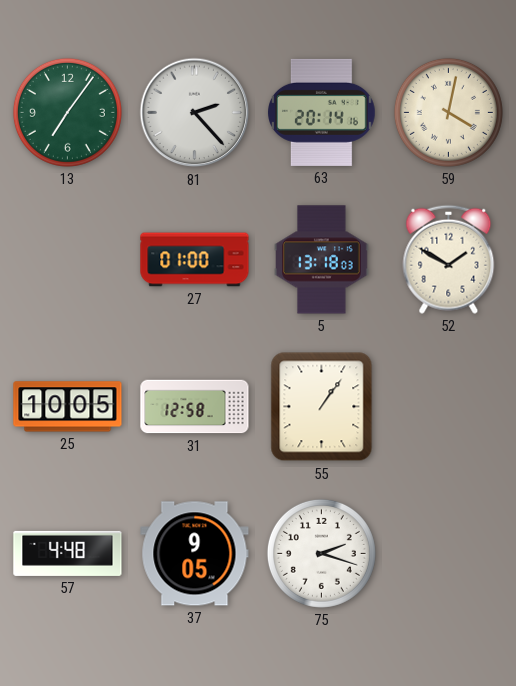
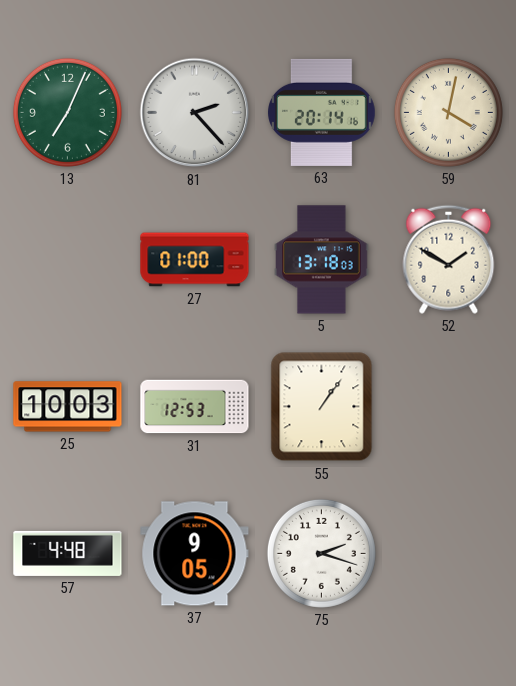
13: 7:06 -> 7:04
25: 10:05 -> 10:03
31: 12:58 -> 12:53
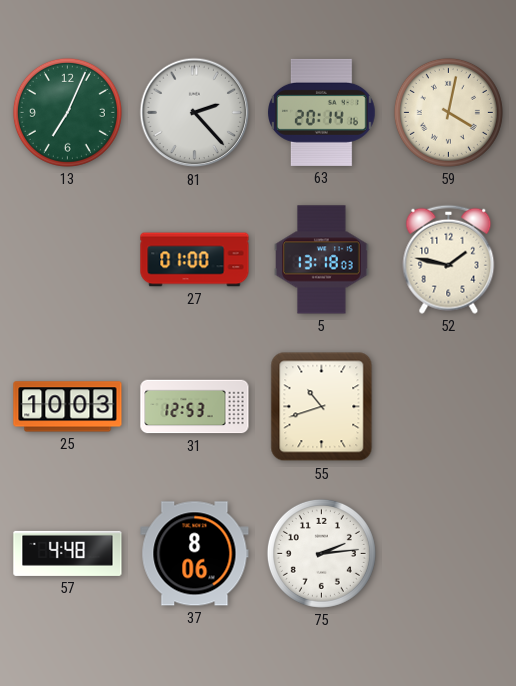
52: 1:50 -> 1:47
55: 1:06 -> 10:42
37: 9:05 -> 8:06
75: 2:18 -> 2:14
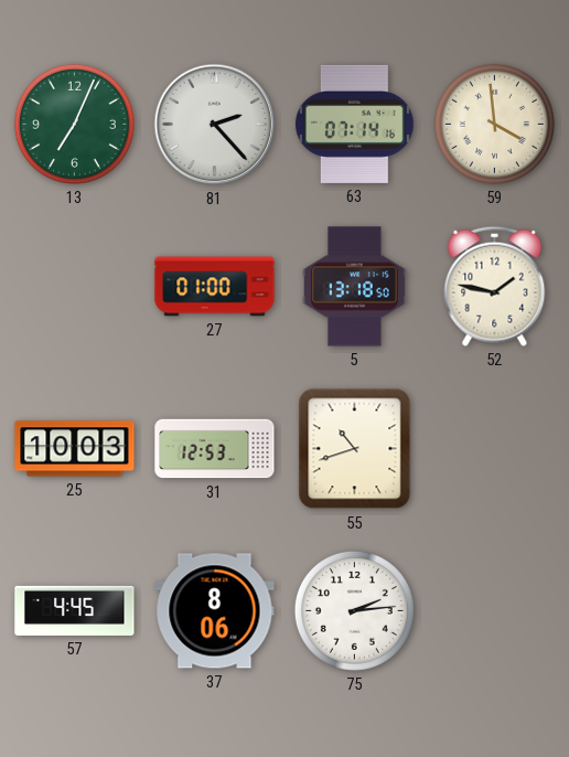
63: 20:14 -> 07:14
59: 4:02 -> 3:59
5: 13:18:03 -> 13:18:50
57: 4:48 -> 4:45
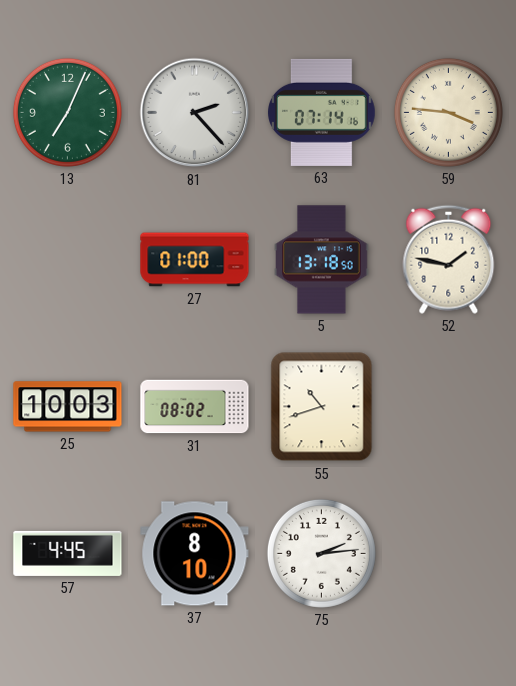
59: 3:59 -> 3:46
31: 12:53 -> 08:02
37: 8:06 -> 8:10
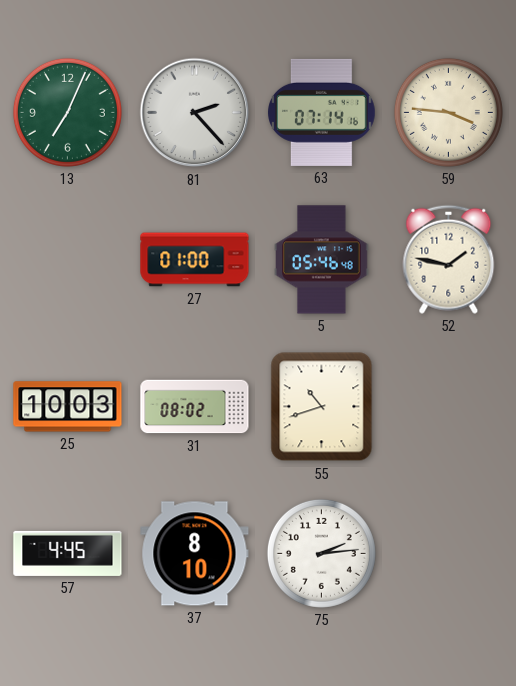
5: 13:18 -> 05:46
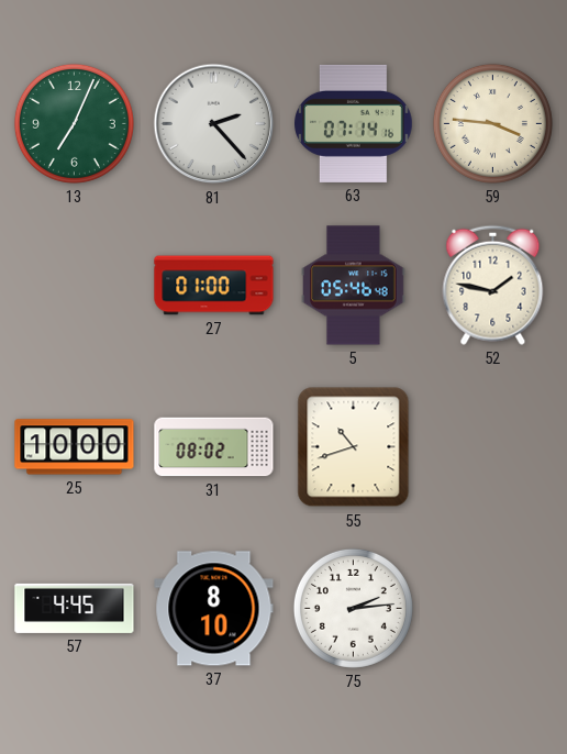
25: 10:03 -> 10:00
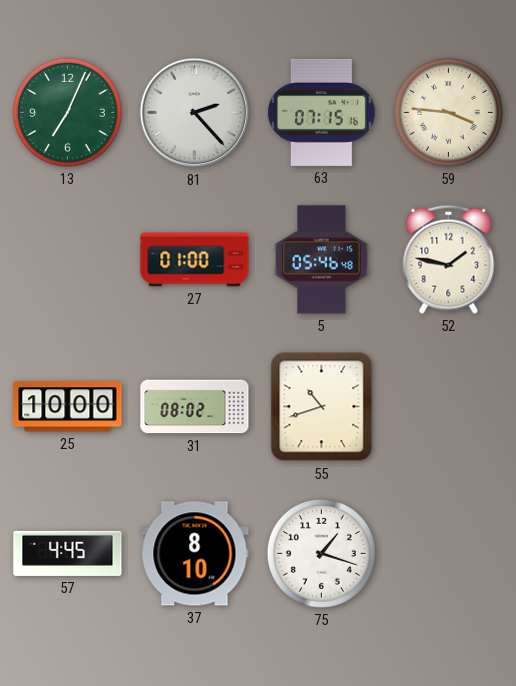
63: 07:14 -> 07:15
75: 2:14 -> 1:18
